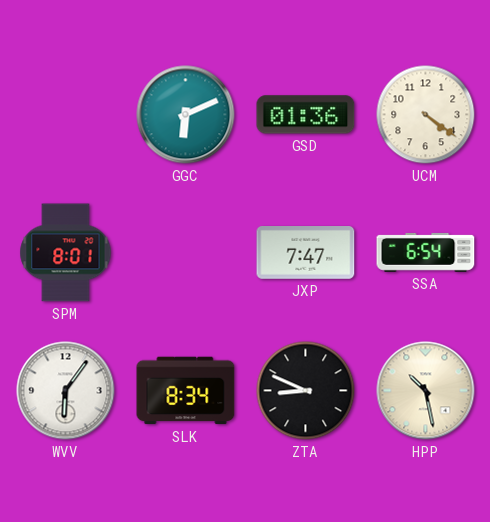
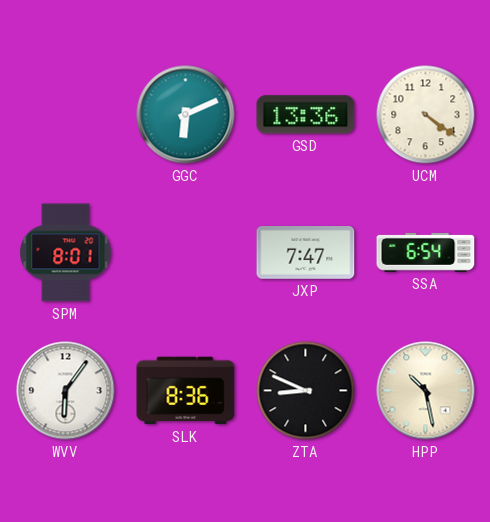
GSD: 01:36 -> 13:36
SLK: 8:34 -> 8:36
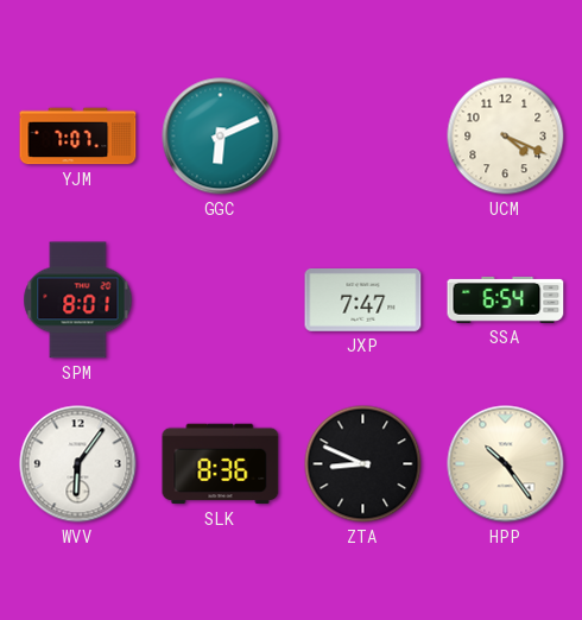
YJM: none -> 7:07
GSD: 13:36 -> none
UCM: 4:21 -> 4:19
HPP: 10:28 -> 10:24
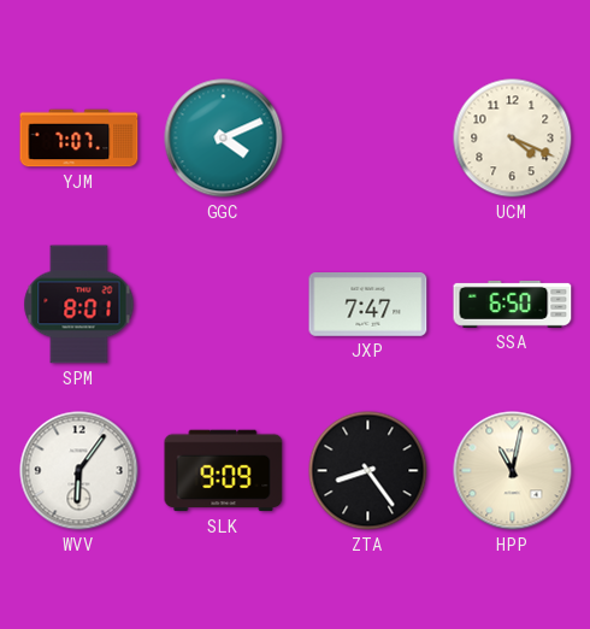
GGC: 6:11 -> 4:11
SSA: 6:54 -> 6:50
SLK: 8:36 -> 9:09
ZTA: 8:49 -> 8:24
HPP: 10:24 -> 11:02
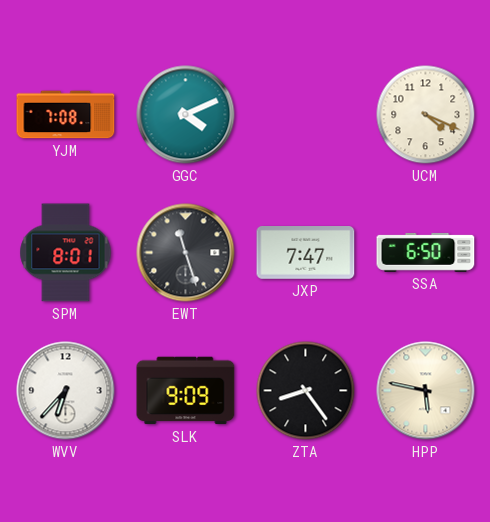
YJM: 7:07 -> 7:08
EWT: none -> 11:27
WVV: 6:06 -> 6:37
HPP: 11:02 -> 5:47
